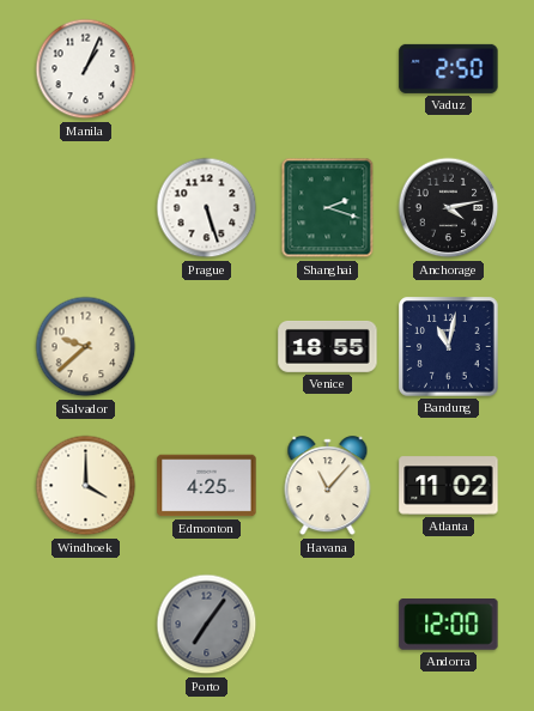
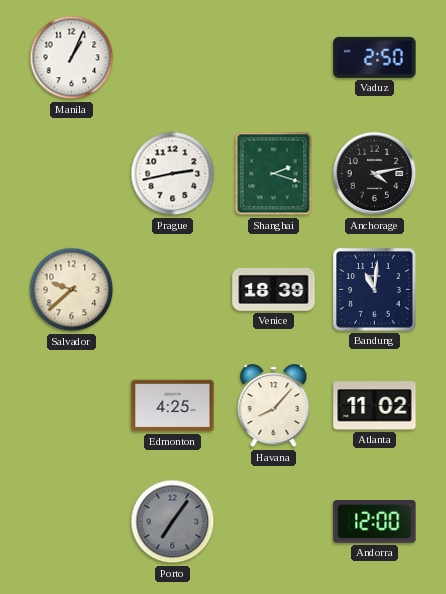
Prague: 5:27 -> 2:43
Venice: 18:55 -> 18:39
Bandung: 11:02 -> 11:01
Windhoek: 4:00 -> none
Havana: 11:07 -> 8:07
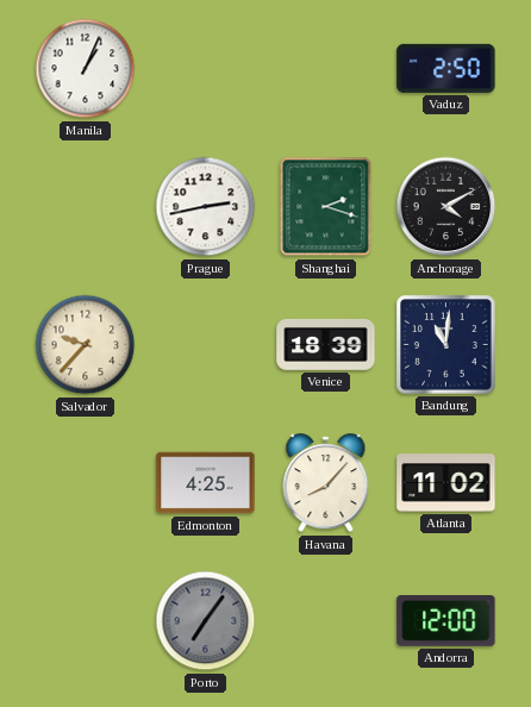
Anchorage: 4:13 -> 4:10
Salvador: 9:38 -> 9:37
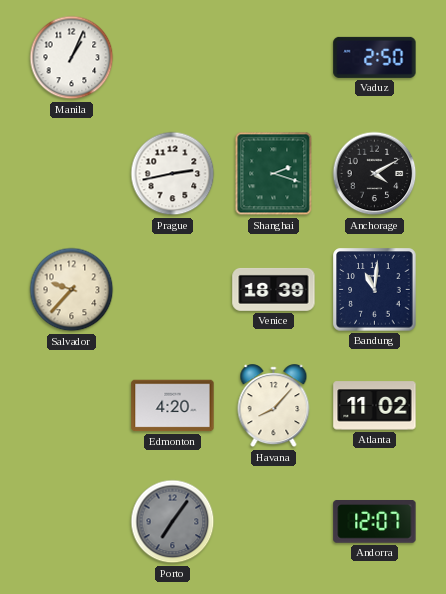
Edmonton: 4:25 -> 4:20
Andorra: 12:00 -> 12:07
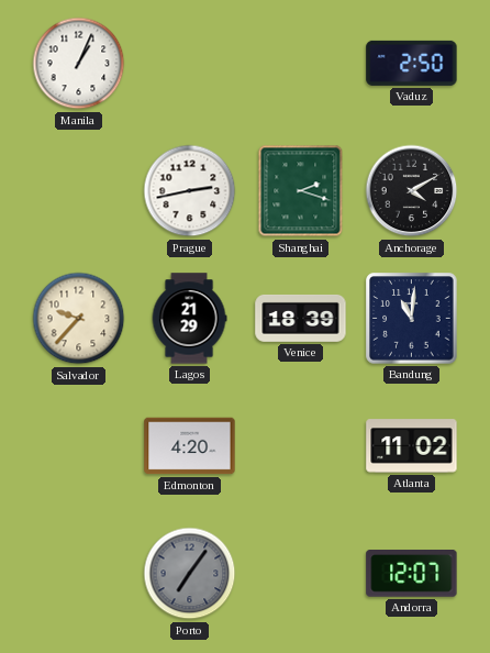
Lagos: none -> 21:29
Havana: 8:07 -> none
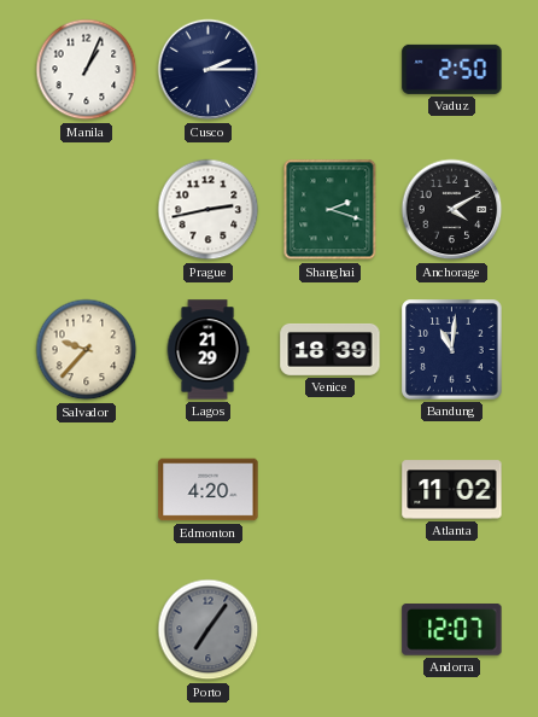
Cusco: none -> 2:15
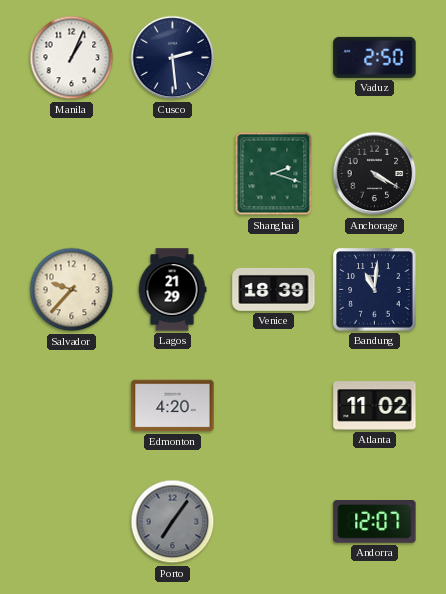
Cusco: 2:15 -> 2:29
Prague: 2:43 -> none
Anchorage: 4:10 -> 4:20
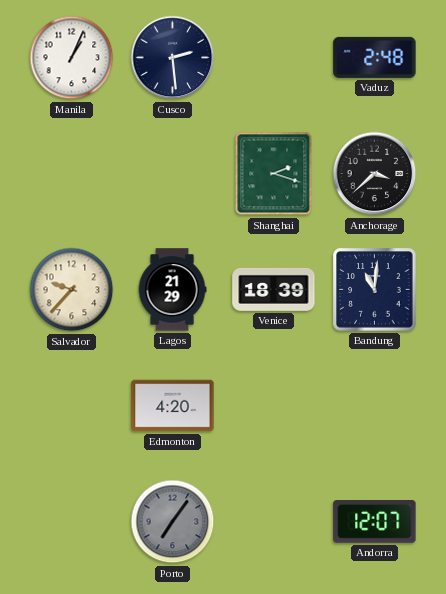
Vaduz: 2:50 -> 2:48
Anchorage: 4:20 -> 3:38
Atlanta: 11:02 -> none
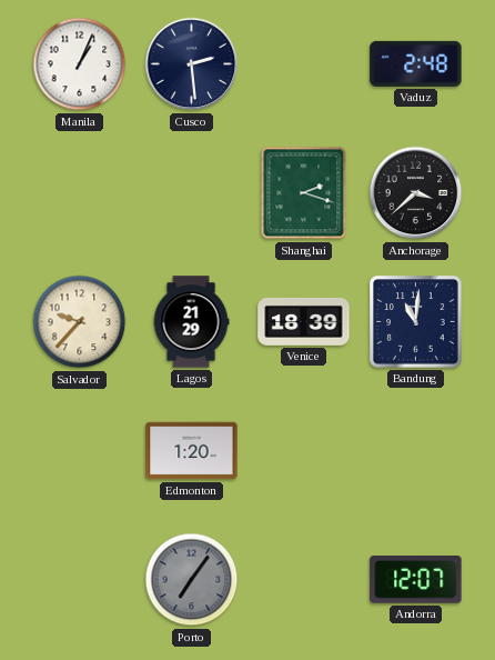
Edmonton: 4:20 -> 1:20
